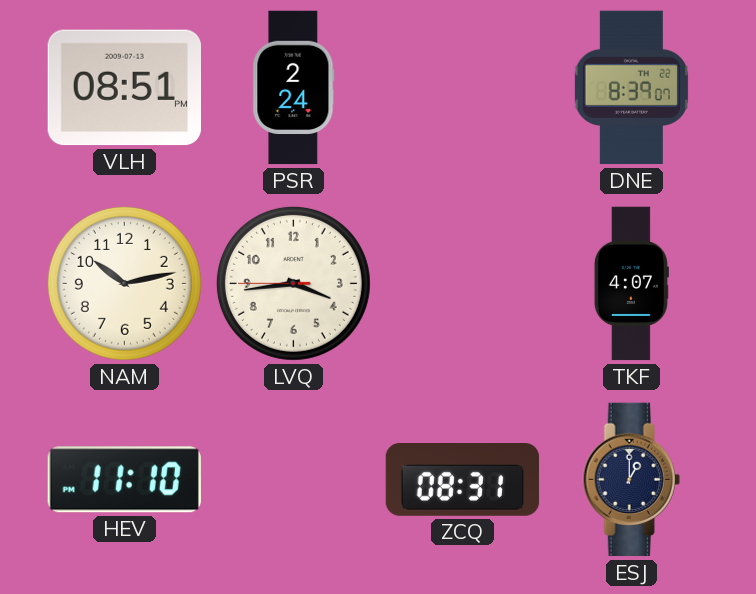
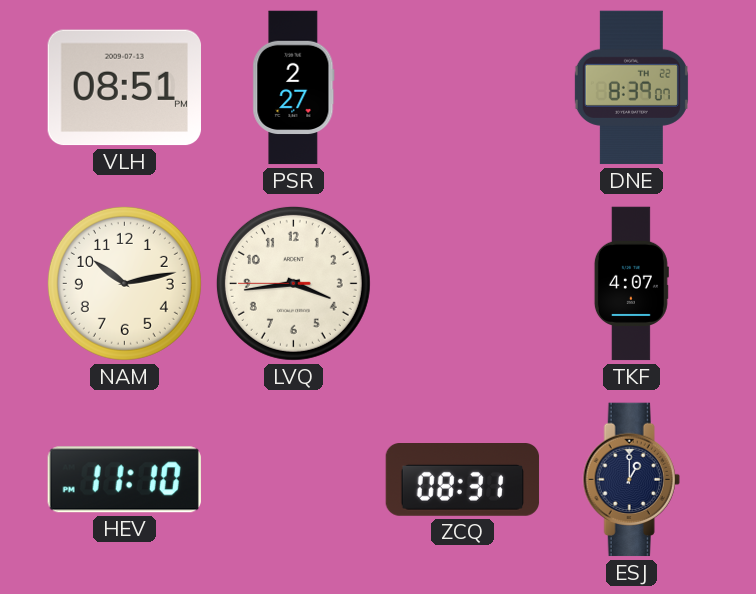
PSR: 2:24 -> 2:27
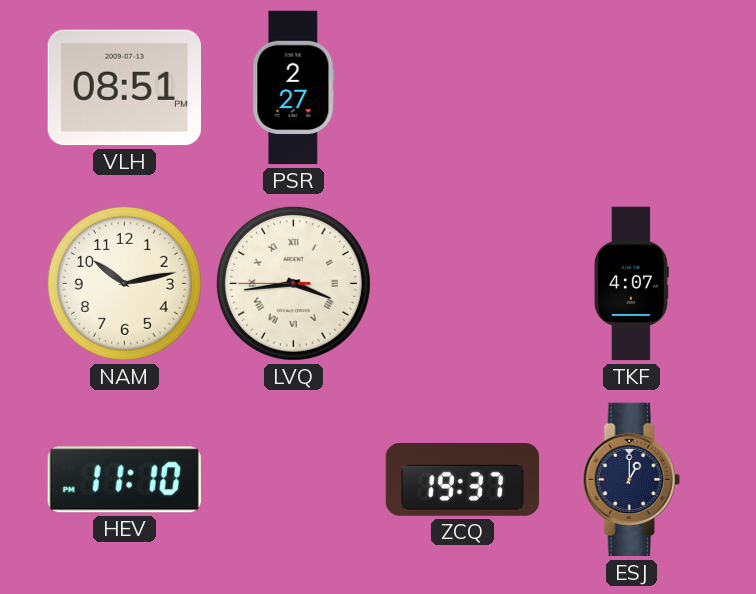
DNE: 8:39 -> none
LVQ numerals: Arabic -> Roman
ZCQ: 08:31 -> 19:37
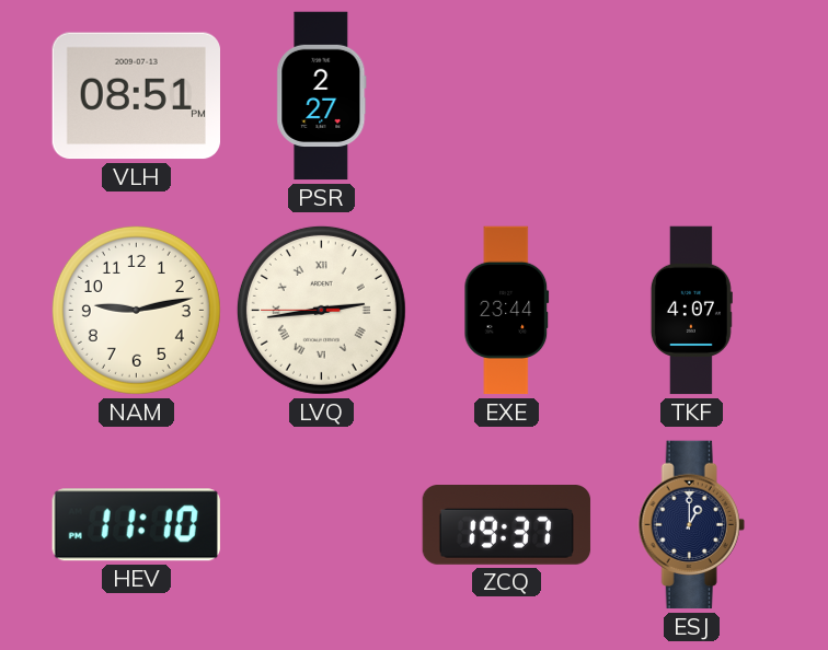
NAM: 10:13 -> 9:13
LVQ: 3:43 -> 2:43
EXE: none -> 23:44
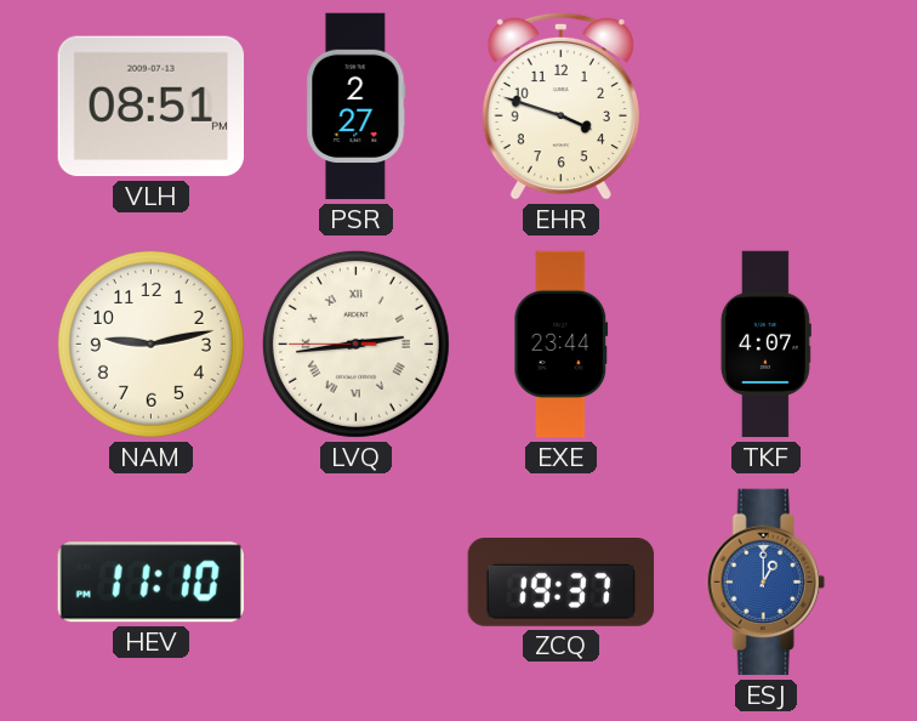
EHR: none -> 3:48
ESJ dial: navy -> blue
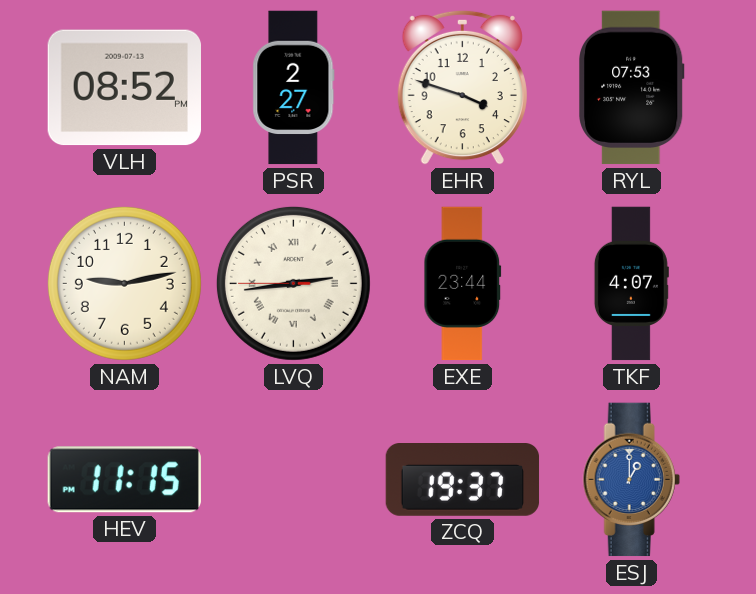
VLH: 08:51 -> 08:52
RYL: none -> 07:53
HEV: 11:10 -> 11:15
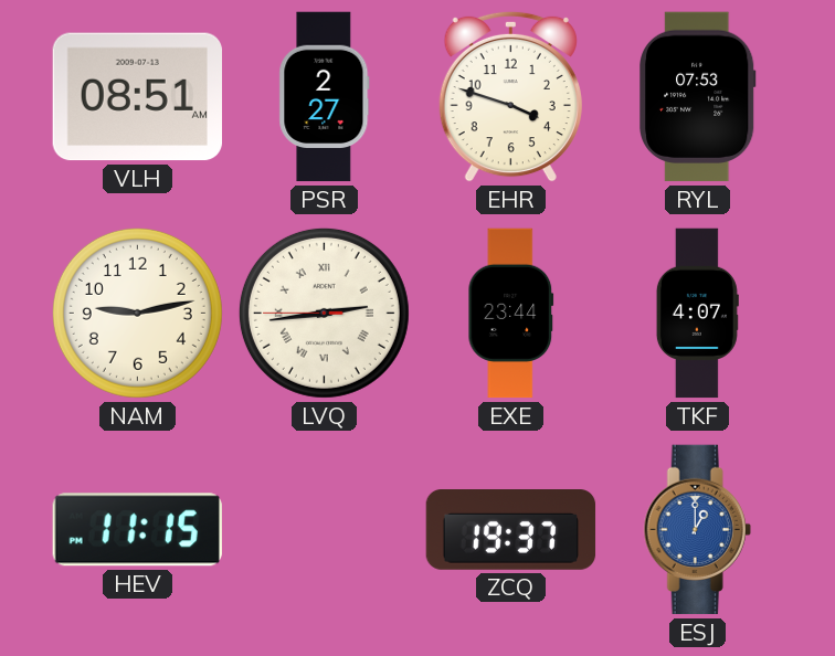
VLH: 08:52 -> 08:51
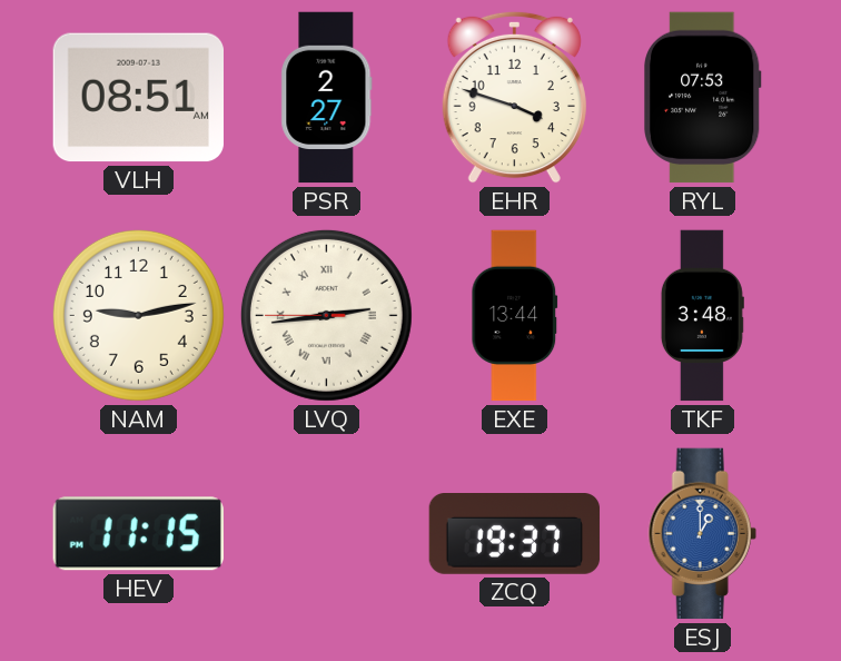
EXE: 23:44 -> 13:44
TKF: 4:07 -> 3:48
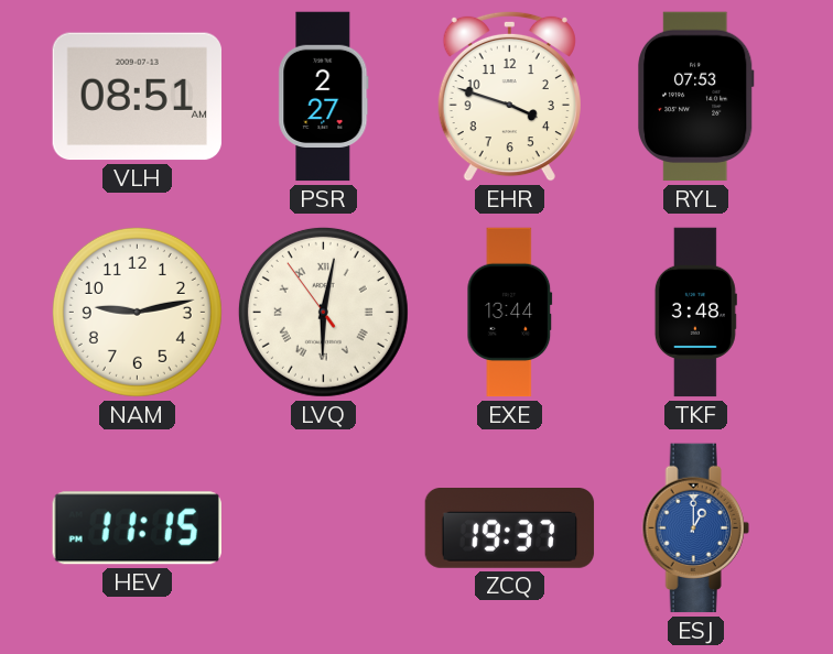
LVQ: 2:43 -> 6:01
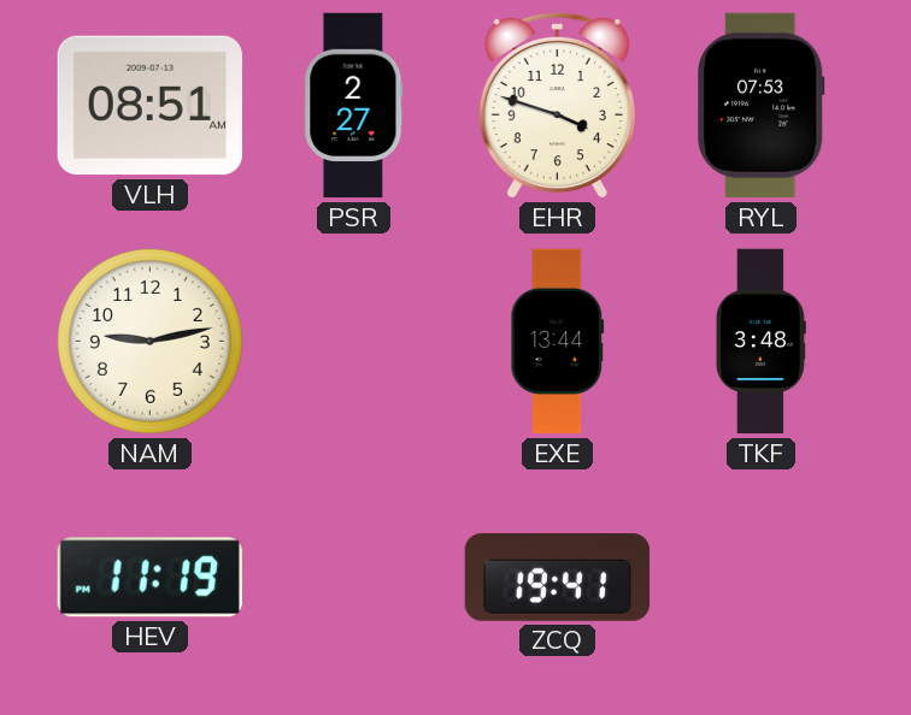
LVQ: 6:01 -> none
HEV: 11:15 -> 11:19
ZCQ: 19:37 -> 19:41
ESJ: 1:00 -> none
